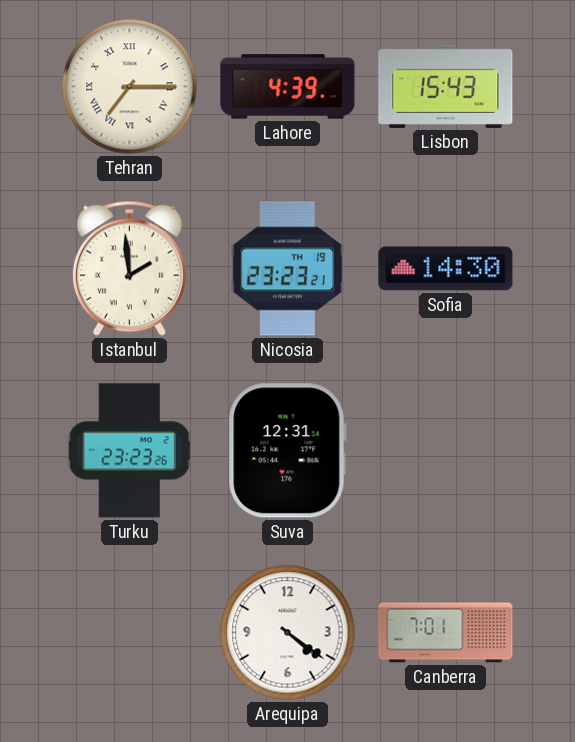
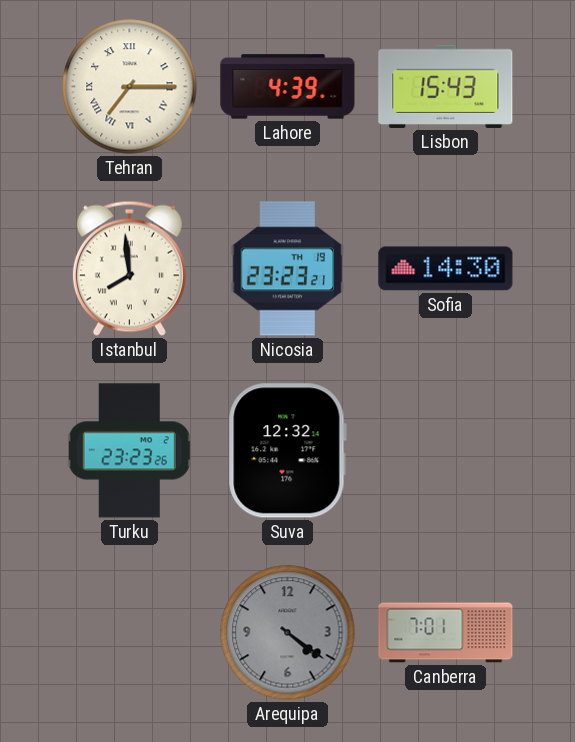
Istanbul: 1:59 -> 7:59
Suva: 12:31 -> 12:32
Arequipa dial: white -> grey
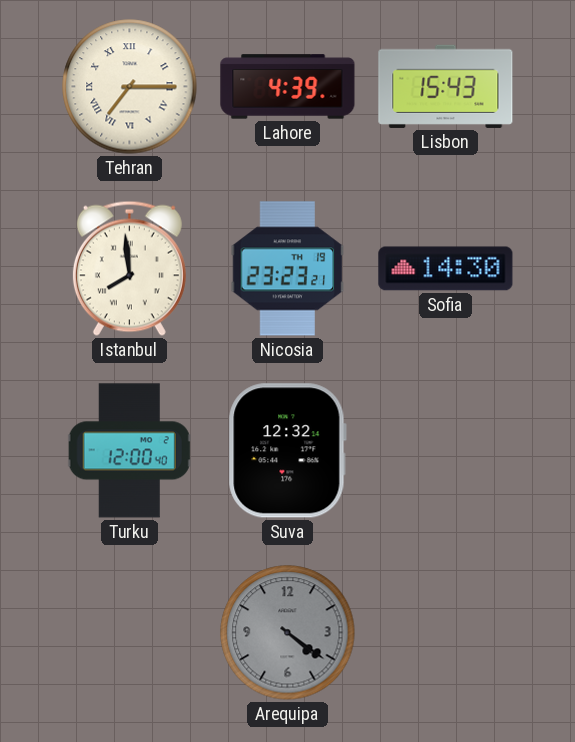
Turku: 23:23 -> 12:00
Canberra: 7:01 -> none
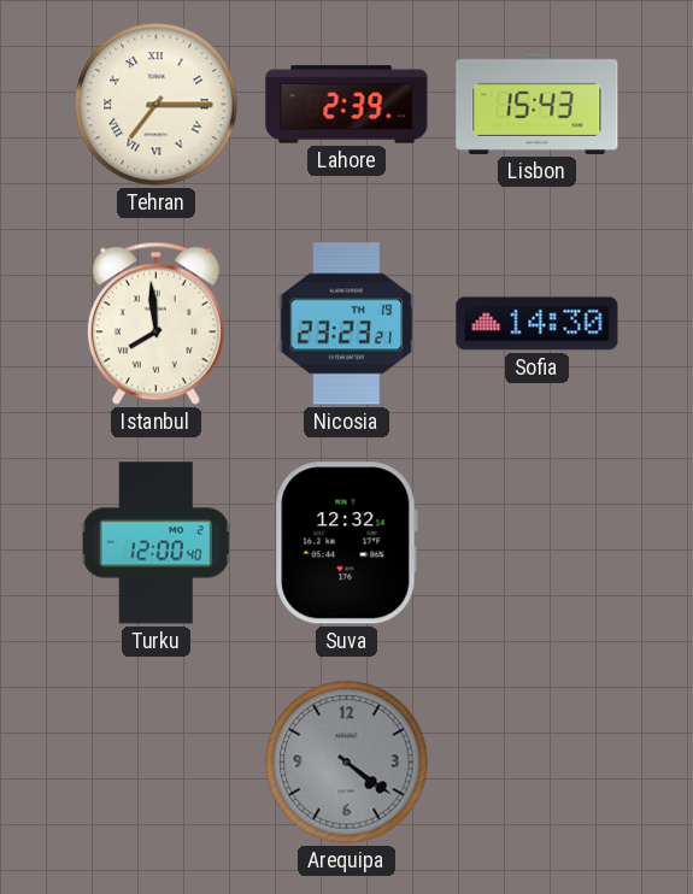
Lahore: 4:39 -> 2:39
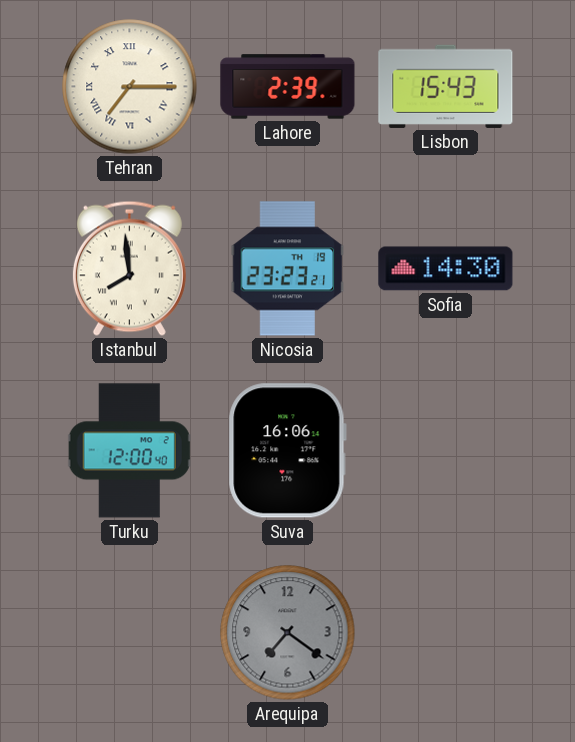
Suva: 12:32 -> 16:06
Arequipa: 4:21 -> 7:21
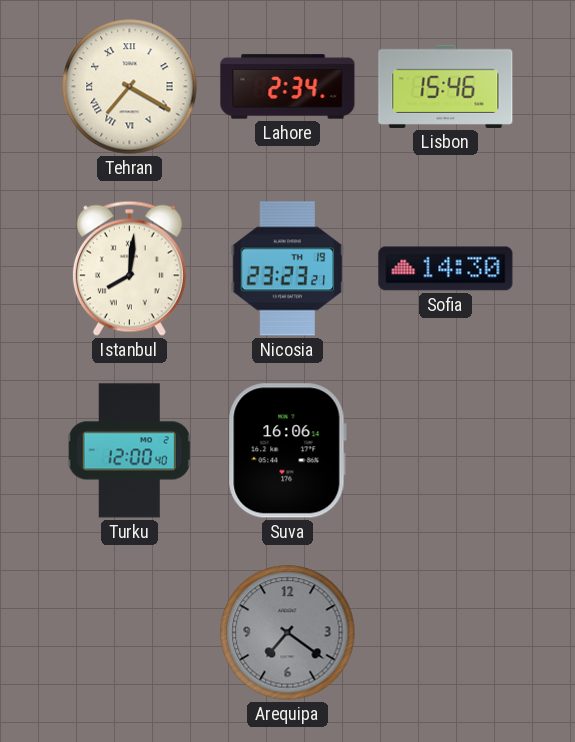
Tehran: 7:15 -> 7:20
Lahore: 2:39 -> 2:34
Lisbon: 15:43 -> 15:46
Istanbul: 7:59 -> 8:01
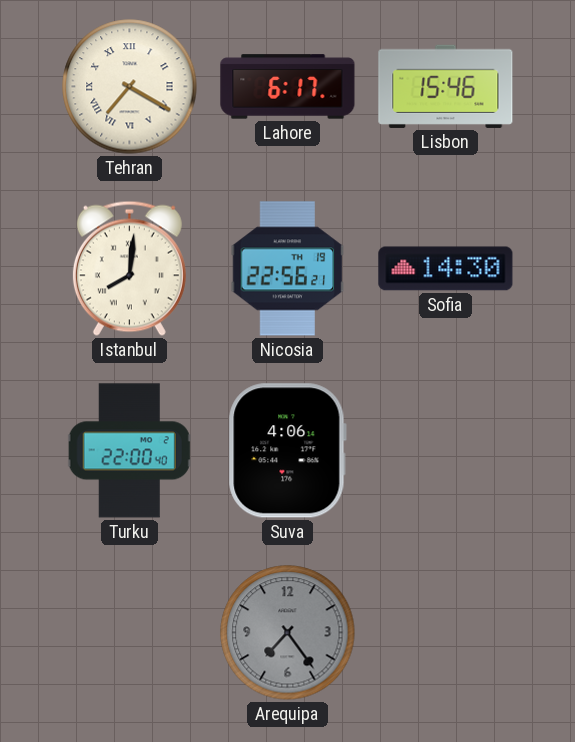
Lahore: 2:34 -> 6:17
Nicosia: 23:23 -> 22:56
Turku: 12:00 -> 22:00
Suva: 16:06 -> 4:06
Arequipa: 7:21 -> 7:24
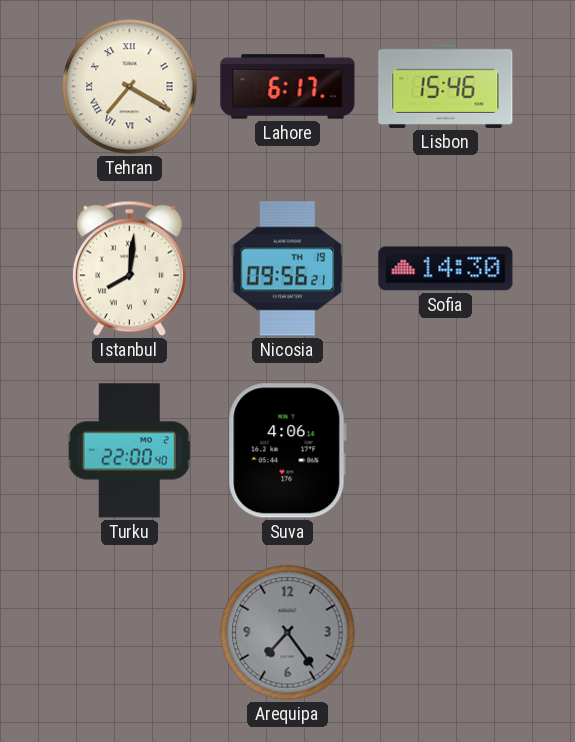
Nicosia: 22:56 -> 09:56
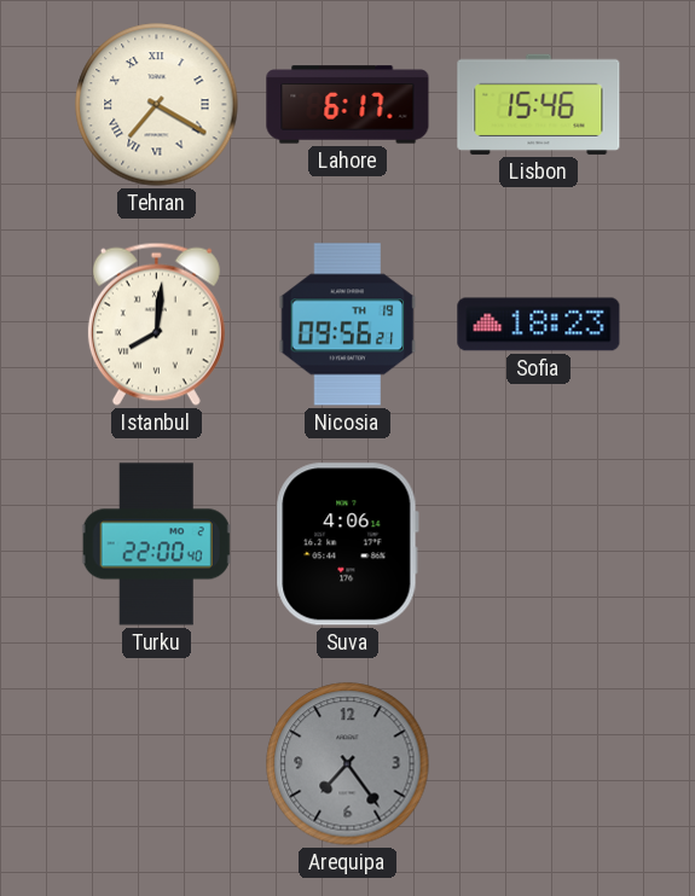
Sofia: 14:30 -> 18:23
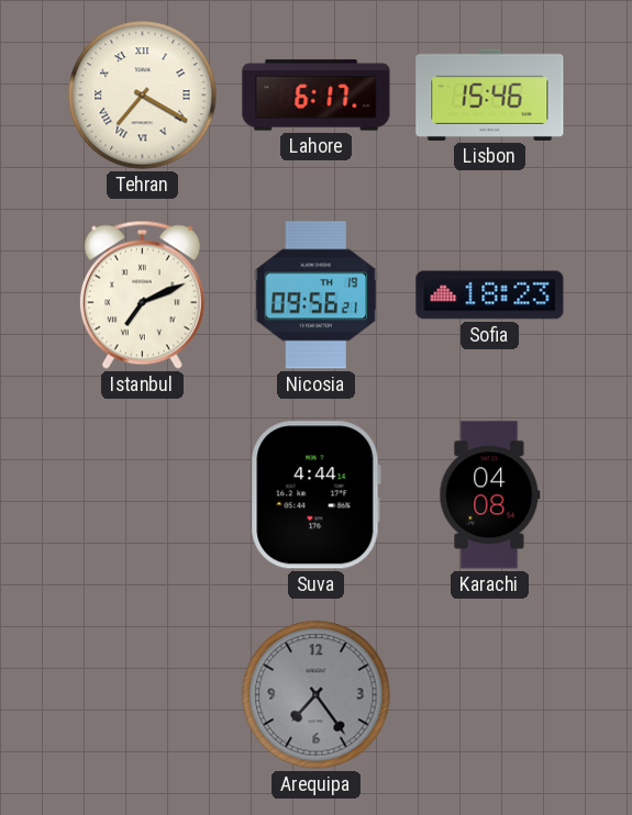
Istanbul: 8:01 -> 7:11
Turku: 22:00 -> none
Suva: 4:06 -> 4:44
Karachi: none -> 04:08
